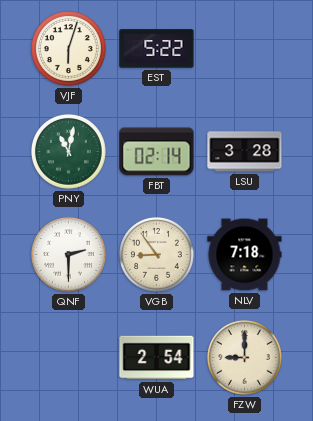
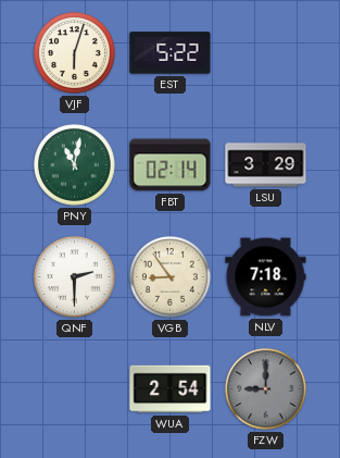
LSU: 3:28 -> 3:29
FZW dial: cream -> grey
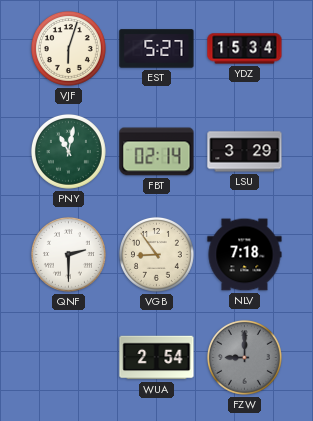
EST: 5:22 -> 5:27
YDZ: none -> 15:34
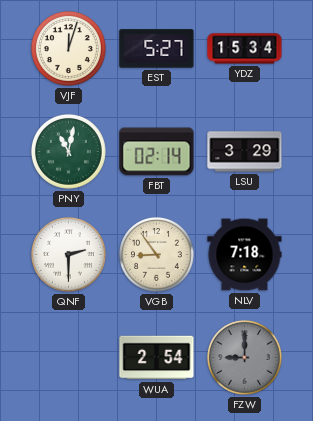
VJF: 6:03 -> 12:03
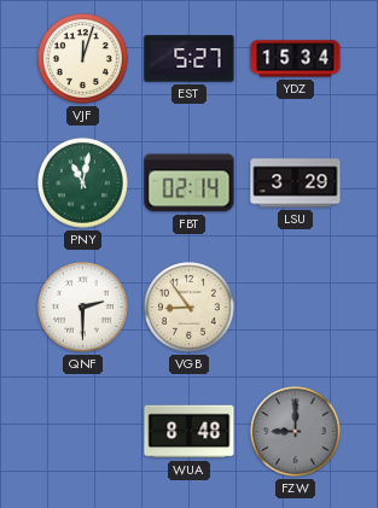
NLV: 7:18 -> none
WUA: 2:54 -> 8:48
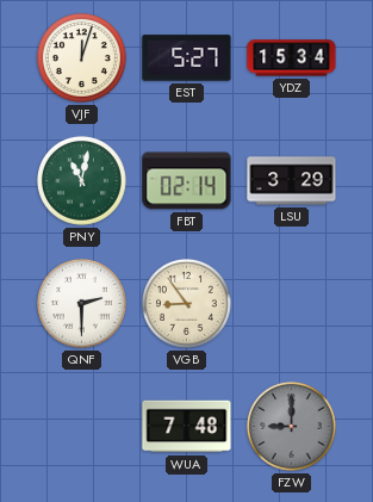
WUA: 8:48 -> 7:48
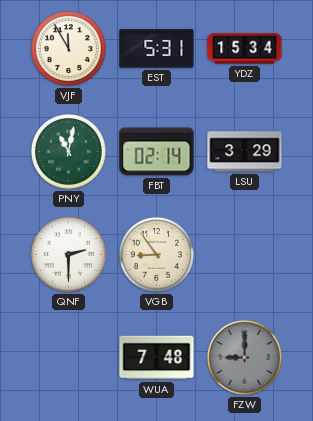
VJF: 12:03 -> 11:55
EST: 5:27 -> 5:31
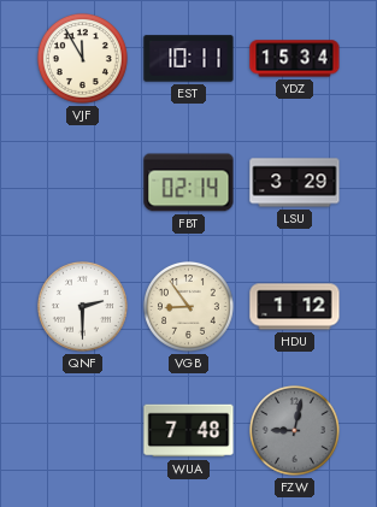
EST: 5:31 -> 10:11
PNY: 11:02 -> none
HDU: none -> 1:12
FZW: 9:00 -> 9:02
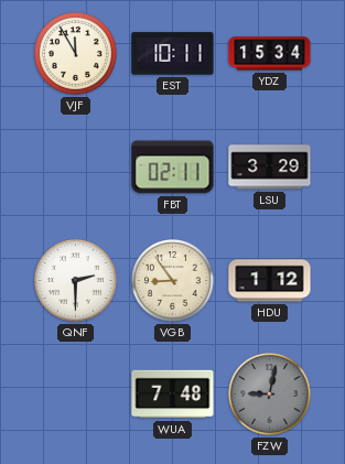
FBT: 02:14 -> 02:11
